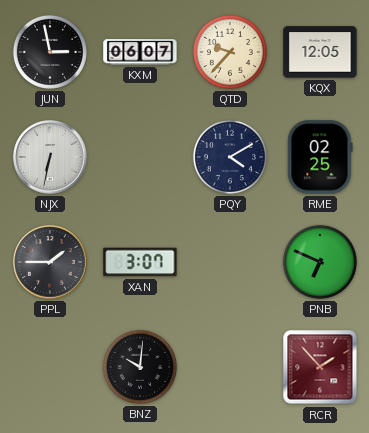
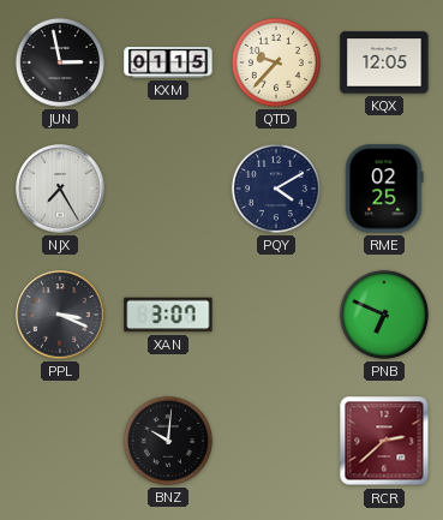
KXM: 06:07 -> 01:15
NJX: 6:32 -> 7:25
PPL: 1:45 -> 3:19
RCR: 1:53 -> 2:38
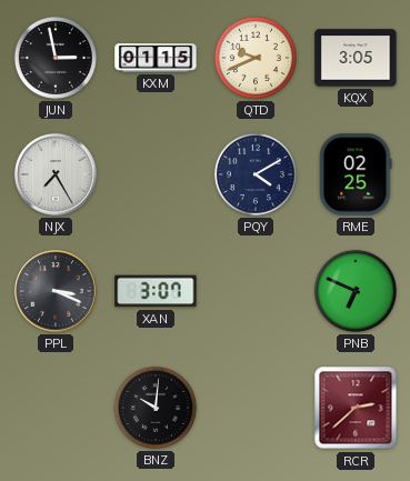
QTD: 9:37 -> 9:41
KQX: 12:05 -> 3:05
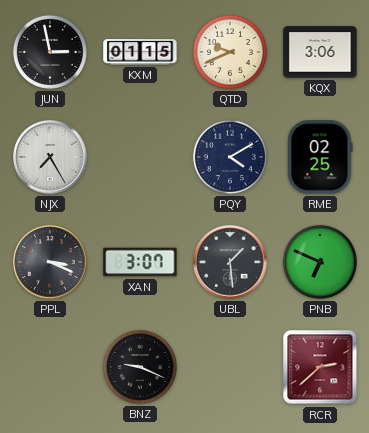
KQX: 3:05 -> 3:06
UBL: none -> 1:29
BNZ: 10:01 -> 9:19
